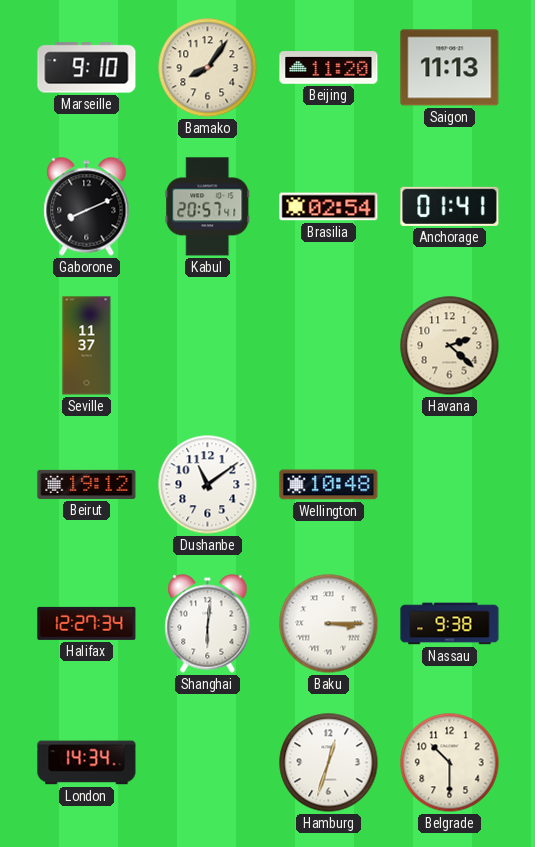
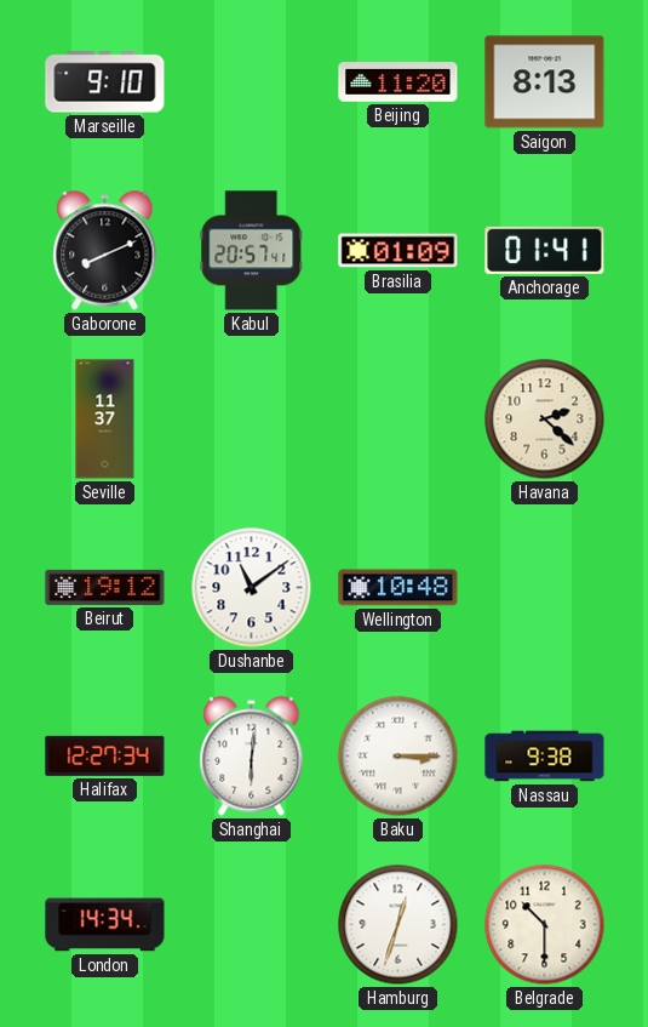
Bamako: 8:06 -> none
Saigon: 11:13 -> 8:13
Brasilia: 02:54 -> 01:09
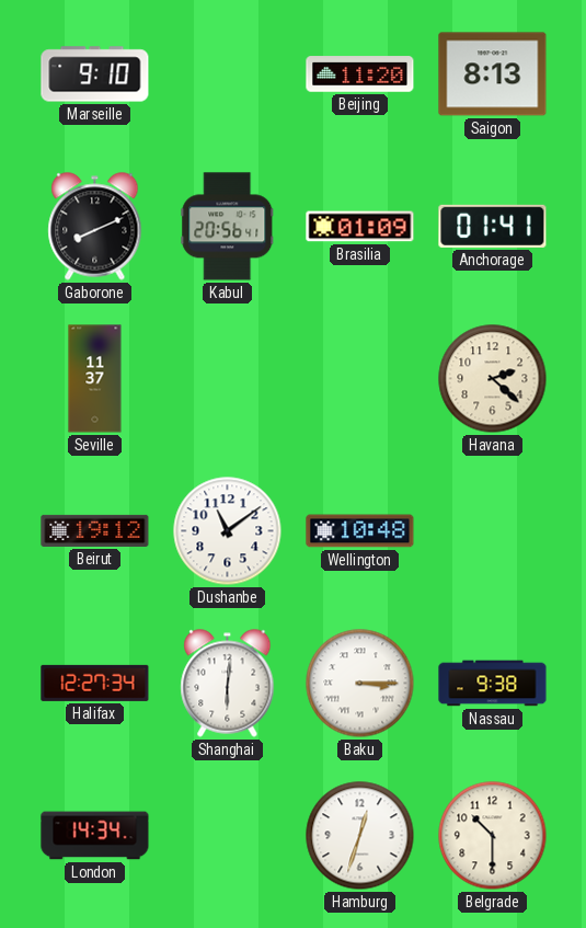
Kabul: 20:57 -> 20:56
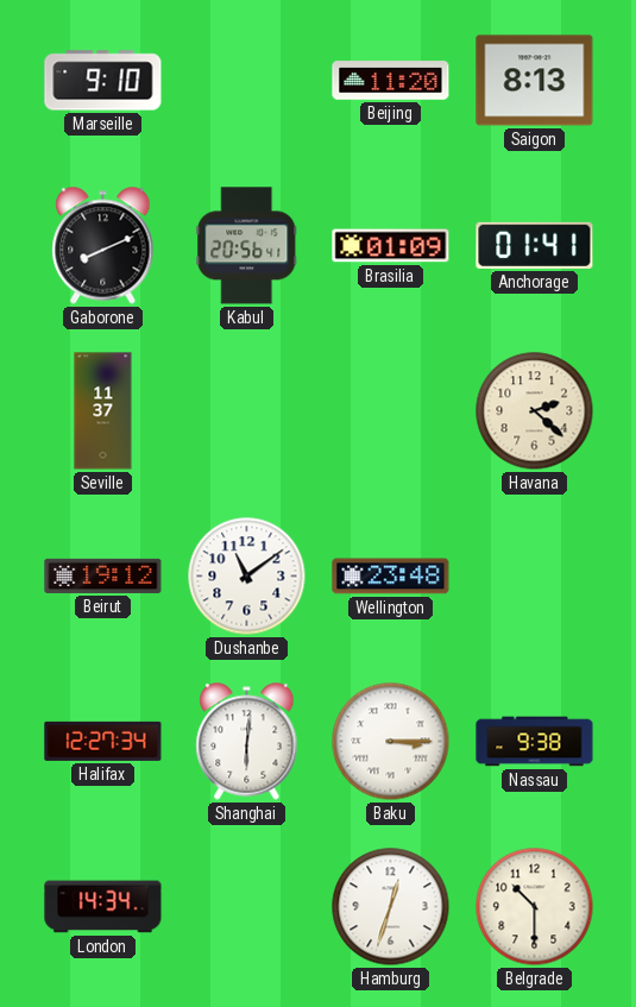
Wellington: 10:48 -> 23:48
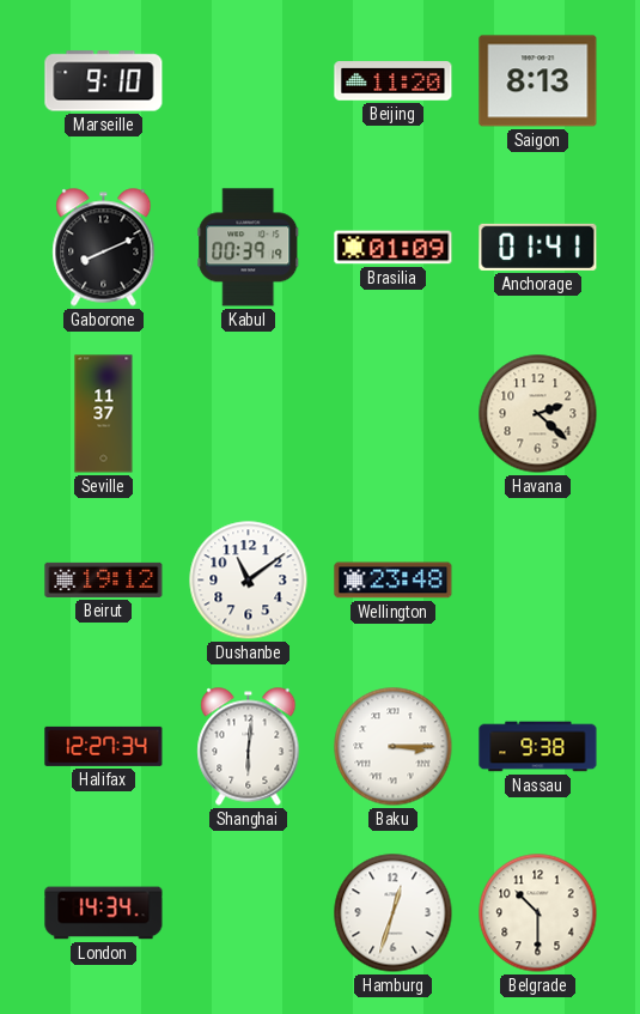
Kabul: 20:56 -> 00:39
